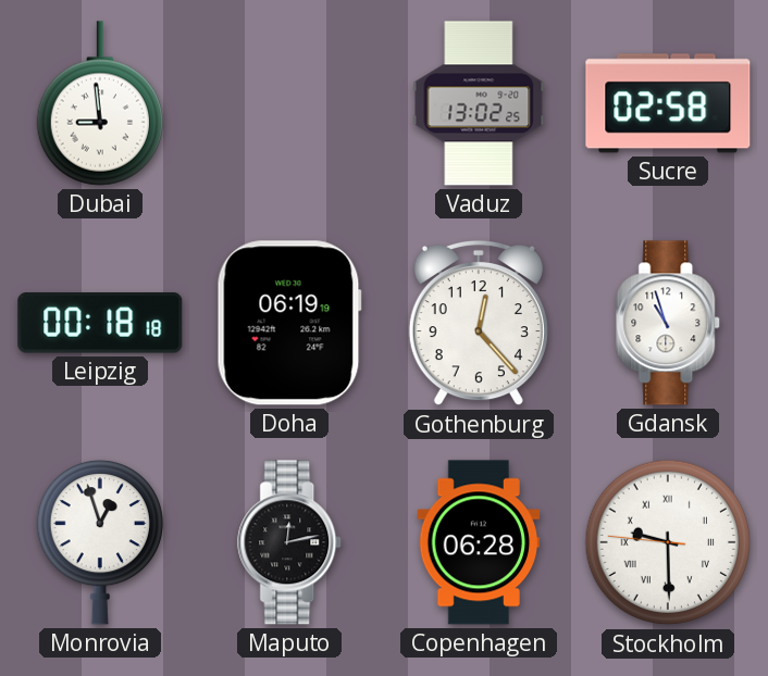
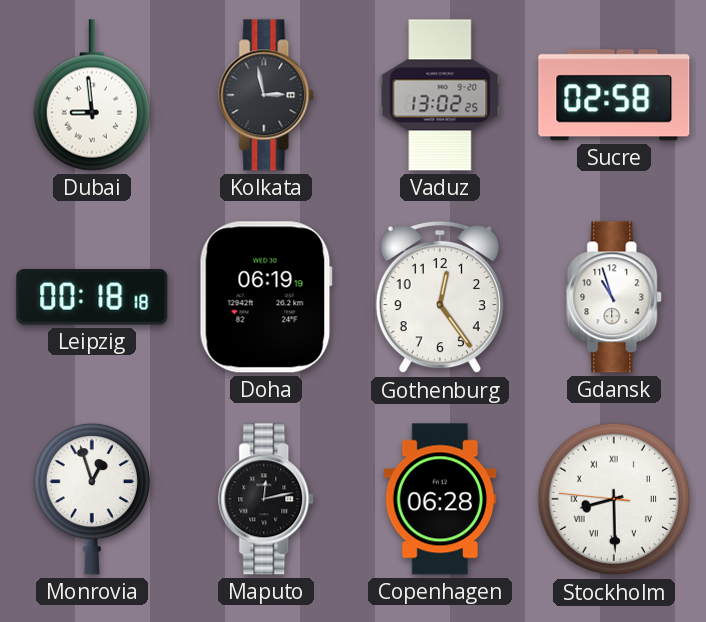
Kolkata: none -> 2:58
Gothenburg: 12:23 -> 12:24
Stockholm: 9:29 -> 8:29
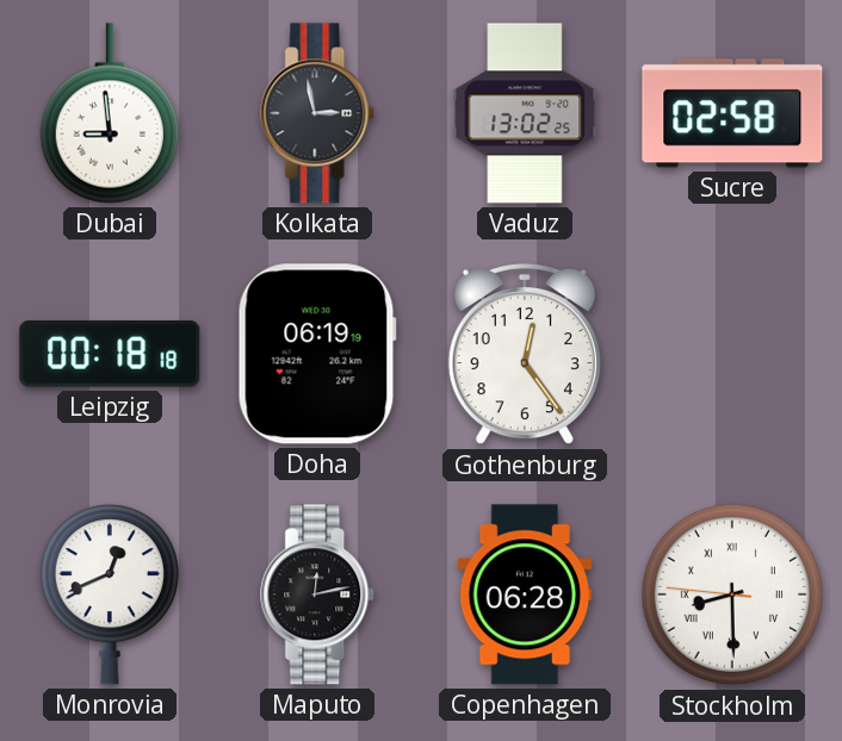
Gdansk: 10:57 -> none
Monrovia: 12:57 -> 12:41
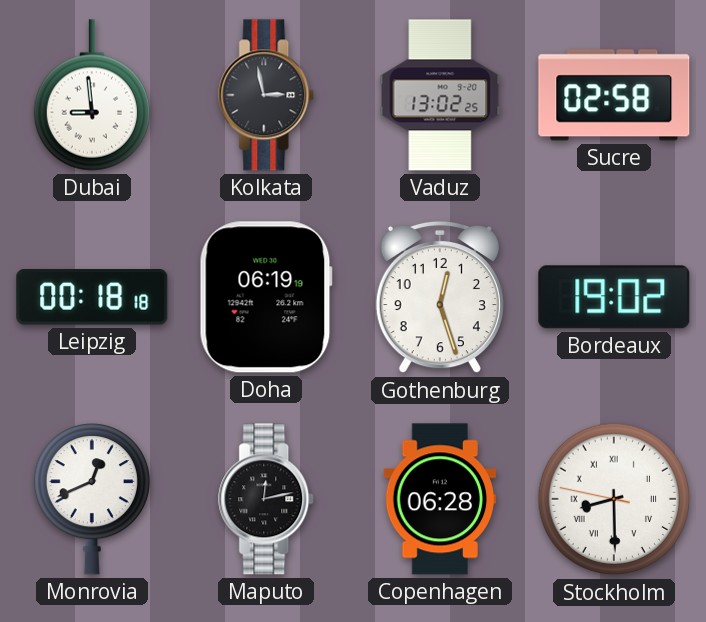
Gothenburg: 12:24 -> 12:27
Bordeaux: none -> 19:02
Stockholm: 8:29:46 -> 8:29:47
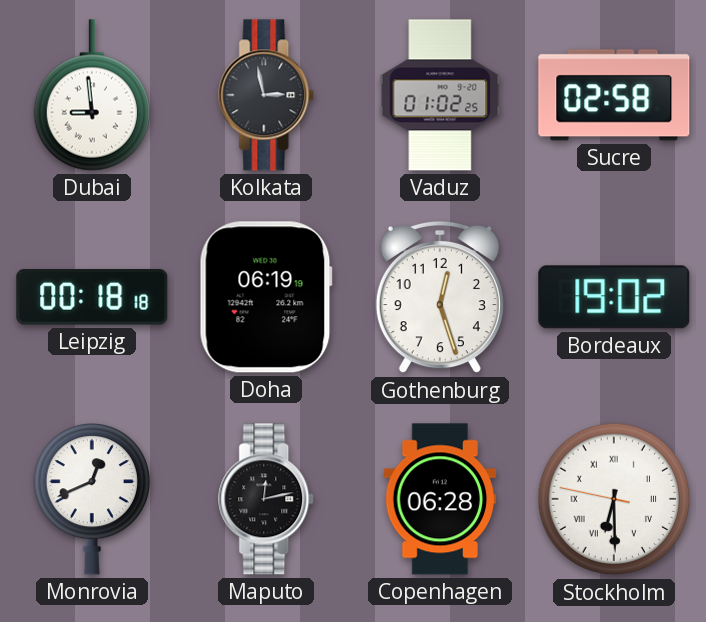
Vaduz: 13:02 -> 01:02
Stockholm: 8:29 -> 6:29
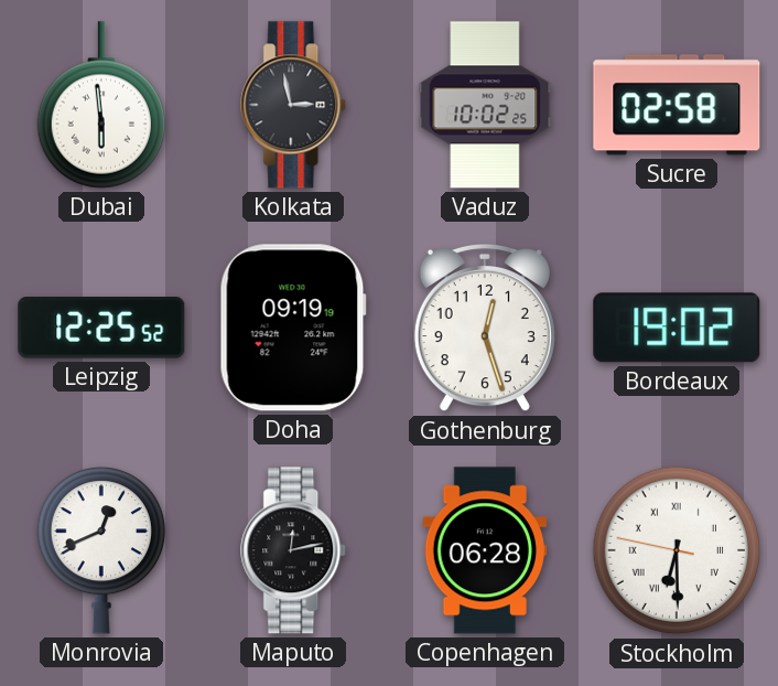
Dubai: 8:59 -> 5:59
Vaduz: 01:02 -> 10:02
Leipzig: 00:18 -> 12:25
Doha: 06:19 -> 09:19
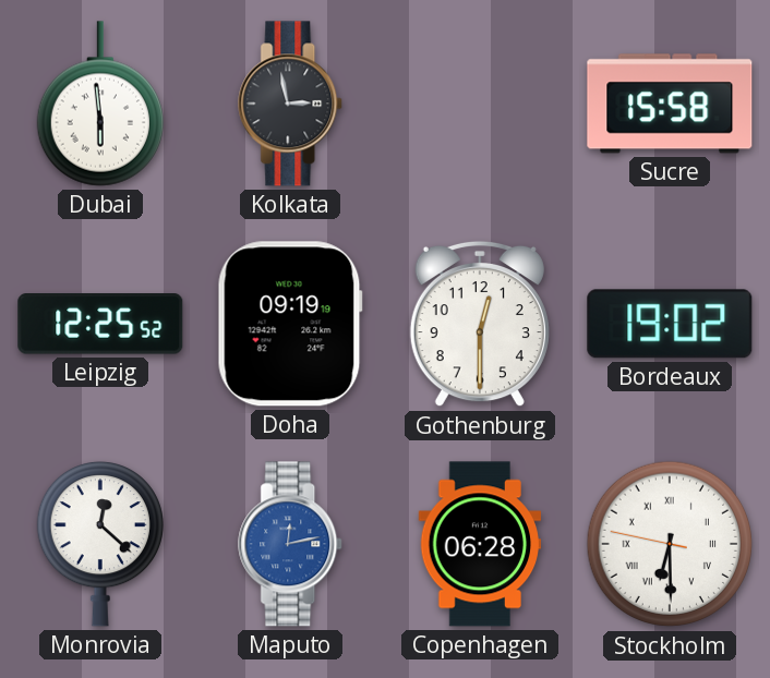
Vaduz: 10:02 -> none
Sucre: 02:58 -> 15:58
Gothenburg: 12:27 -> 12:30
Monrovia: 12:41 -> 12:22
Maputo dial: black -> blue
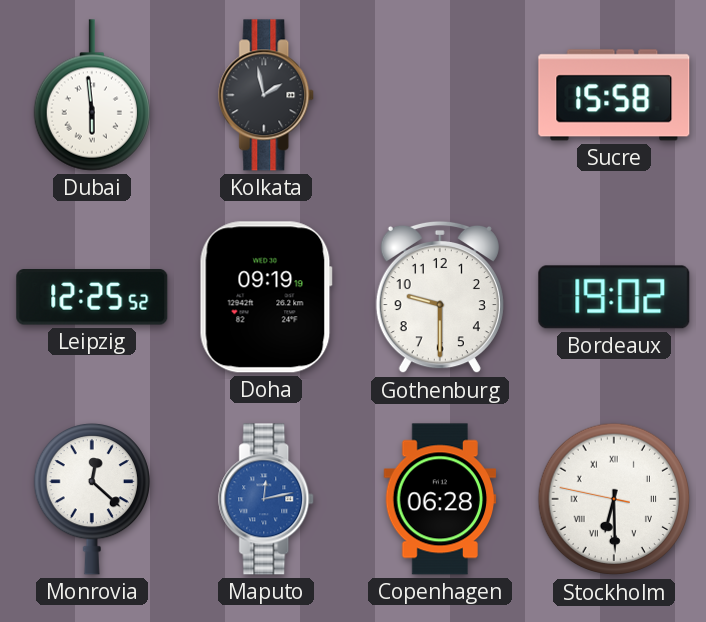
Kolkata: 2:58 -> 1:58
Gothenburg: 12:30 -> 9:30
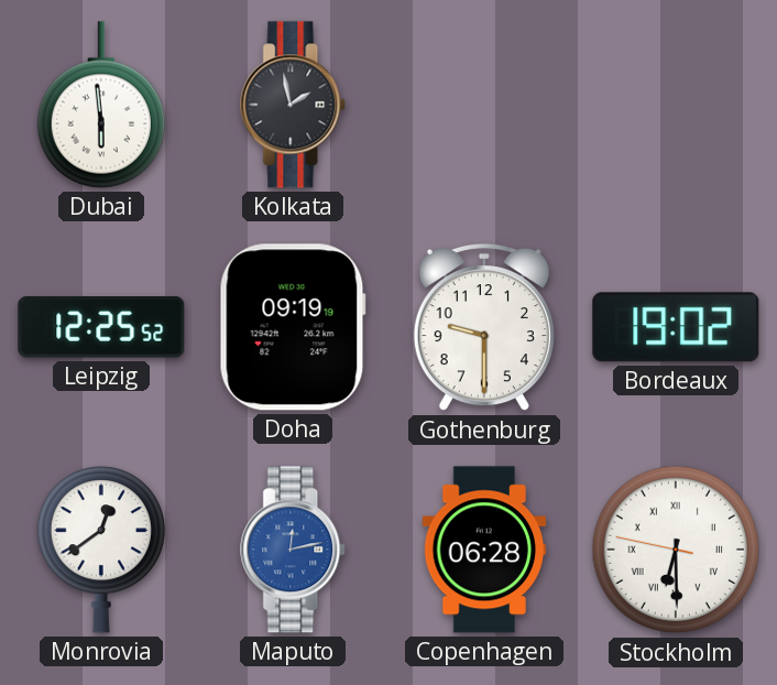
Sucre: 15:58 -> none
Monrovia: 12:22 -> 12:39
